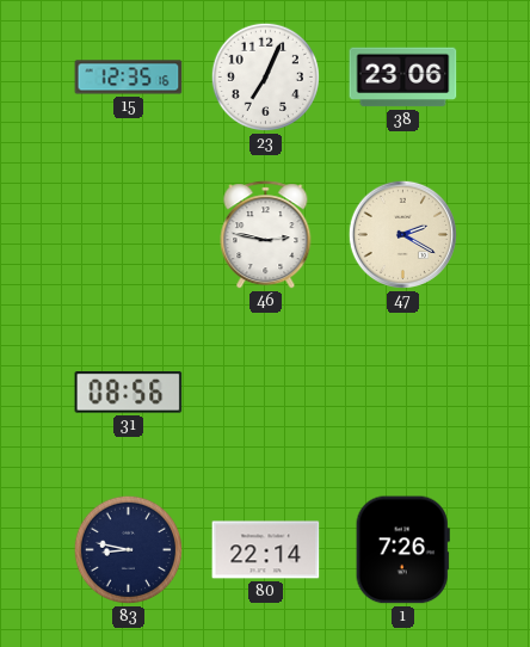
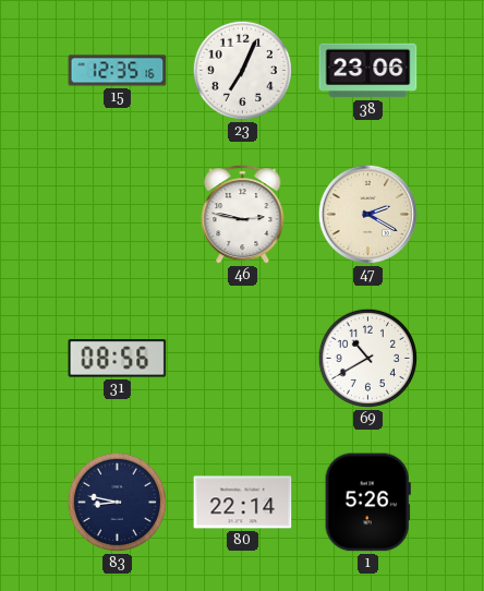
69: none -> 10:40
1: 7:26 -> 5:26
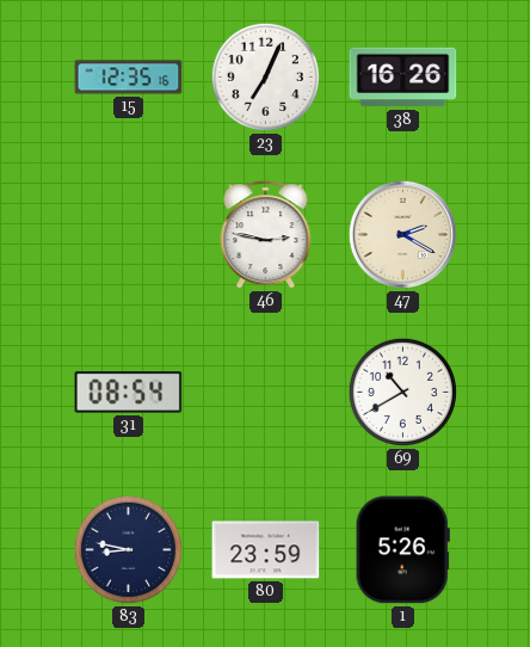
38: 23:06 -> 16:26
31: 08:56 -> 08:54
80: 22:14 -> 23:59
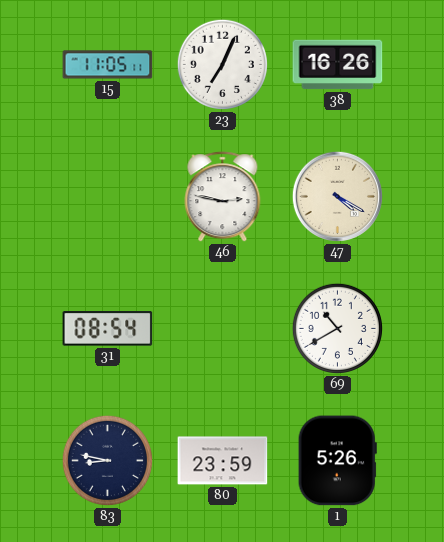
15: 12:35 -> 11:05
47: 2:20 -> 4:20
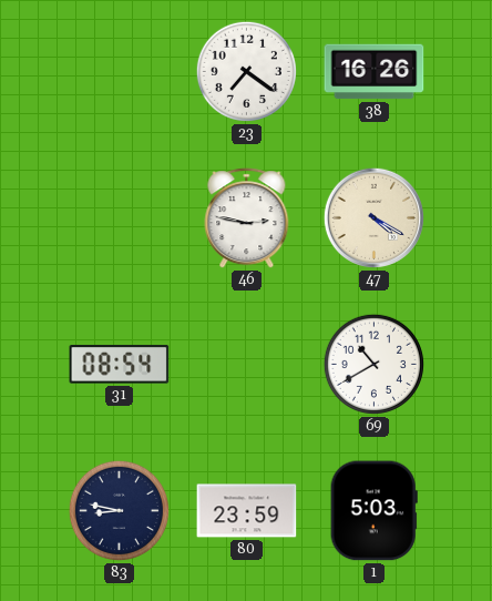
15: 11:05 -> none
23: 7:04 -> 7:21
1: 5:26 -> 5:03
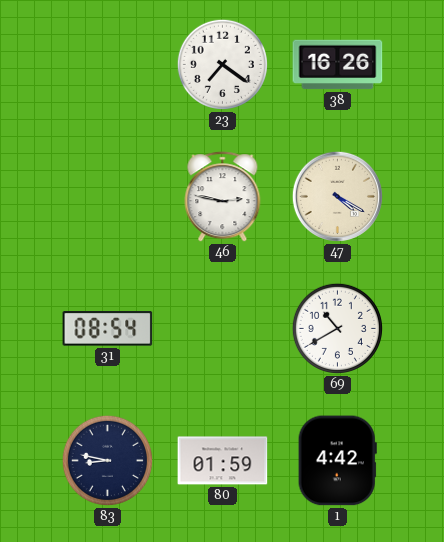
80: 23:59 -> 01:59
1: 5:03 -> 4:42
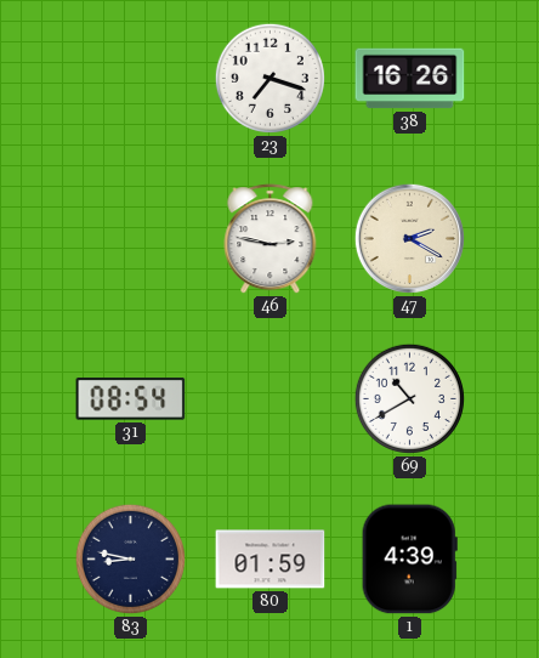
23: 7:21 -> 7:18
47: 4:20 -> 2:20
1: 4:42 -> 4:39
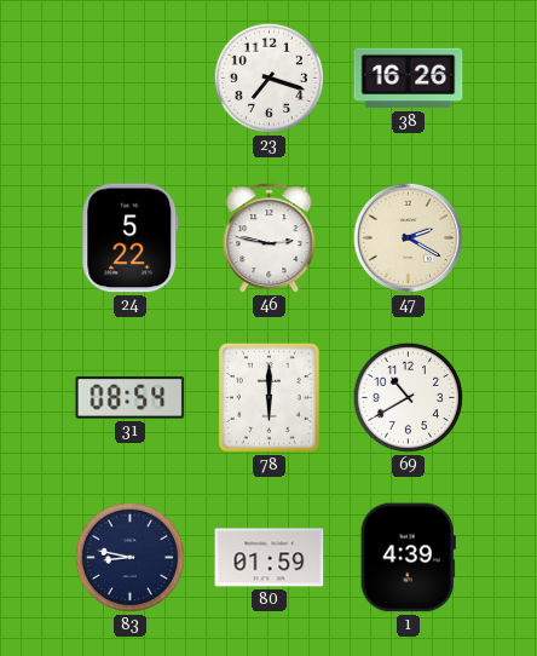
24: none -> 5:22
78: none -> 6:00
